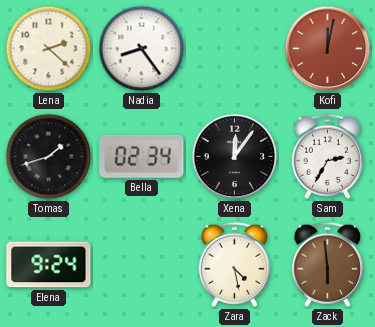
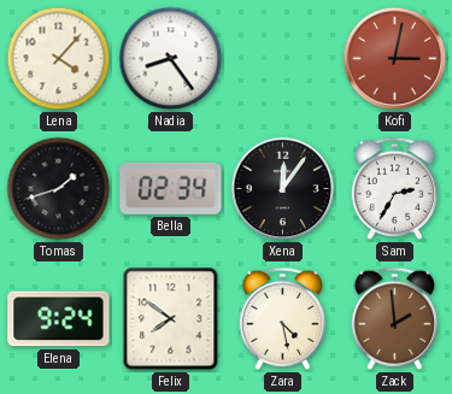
Lena: 2:22 -> 4:07
Kofi: 12:02 -> 3:02
Felix: none -> 7:51
Zack: 5:59 -> 1:59
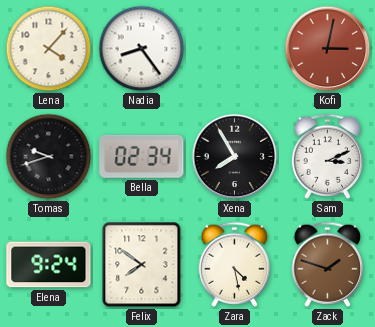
Tomas: 1:42 -> 9:42
Xena: 12:06 -> 7:55
Sam: 2:35 -> 3:11
Zack: 1:59 -> 1:48
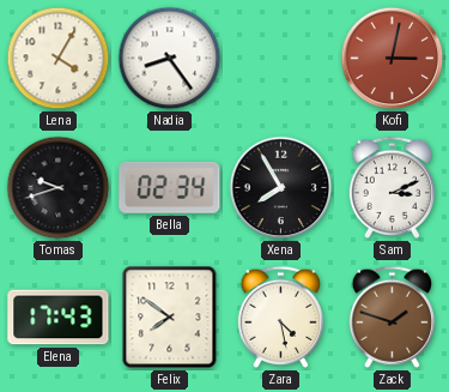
Lena: 4:07 -> 4:05
Elena: 9:24 -> 17:43
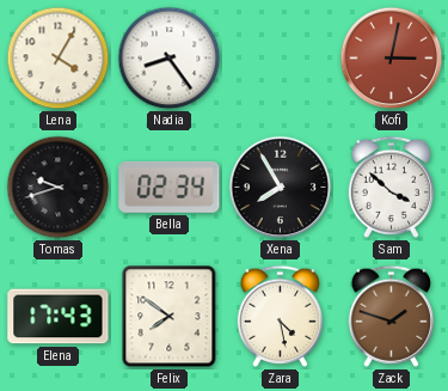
Sam: 3:11 -> 3:52
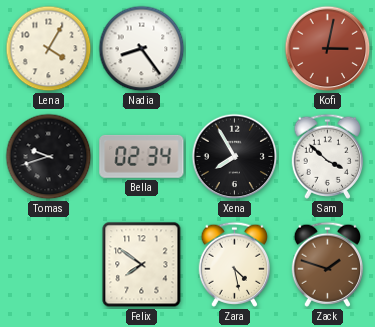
Elena: 17:43 -> none
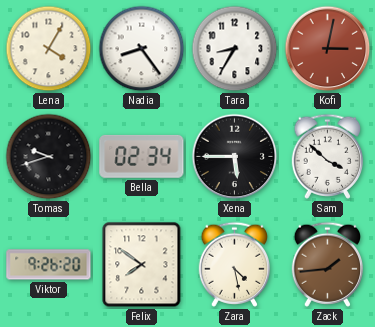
Tara: none -> 8:35
Xena: 7:55 -> 5:45
Viktor: none -> 9:26
Zack: 1:48 -> 1:44
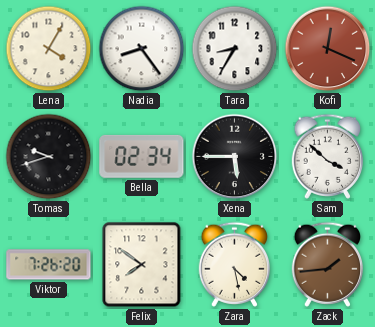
Kofi: 3:02 -> 12:19
Viktor: 9:26 -> 7:26
